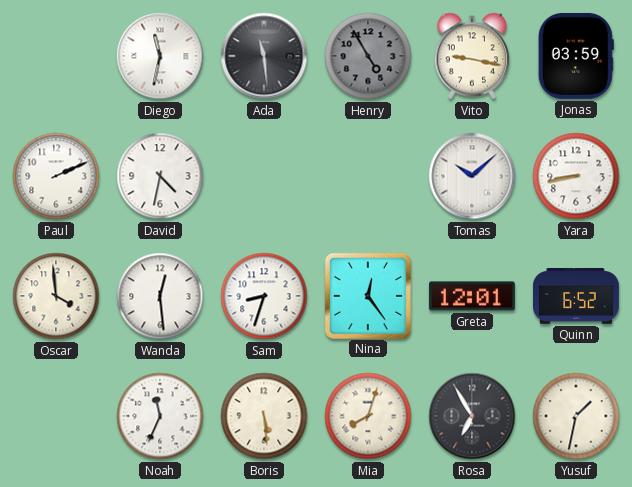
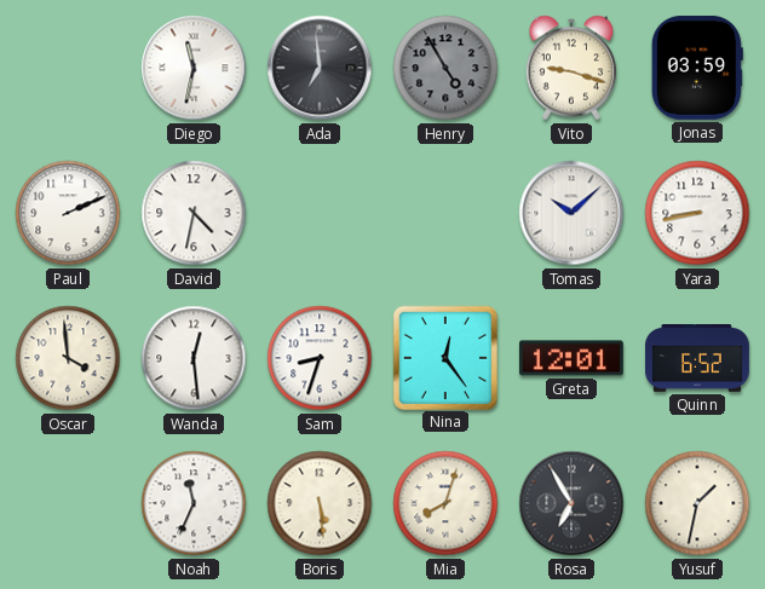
Ada: 11:29 -> 6:59
Vito: 9:17 -> 9:18
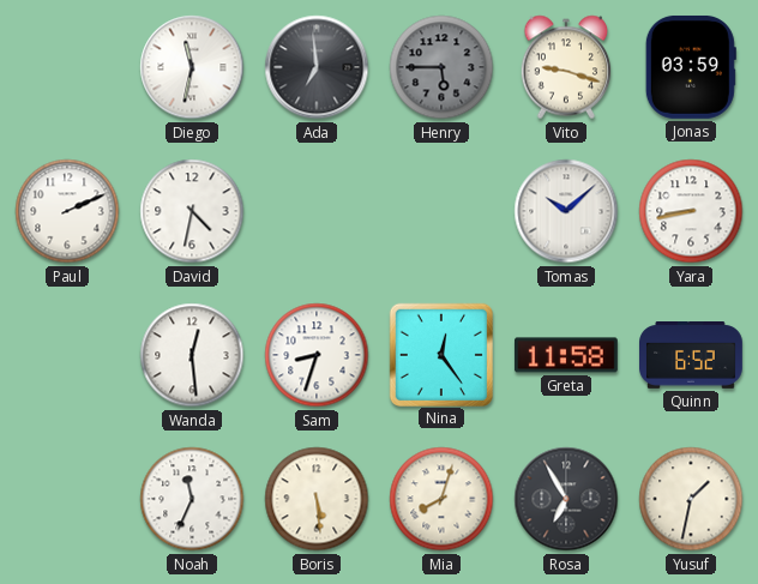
Henry: 4:55 -> 5:45
Oscar: 3:59 -> none
Greta: 12:01 -> 11:58
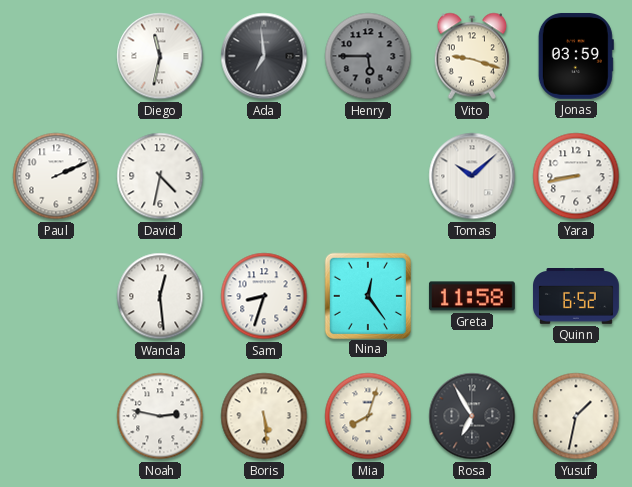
Noah: 11:34 -> 2:47
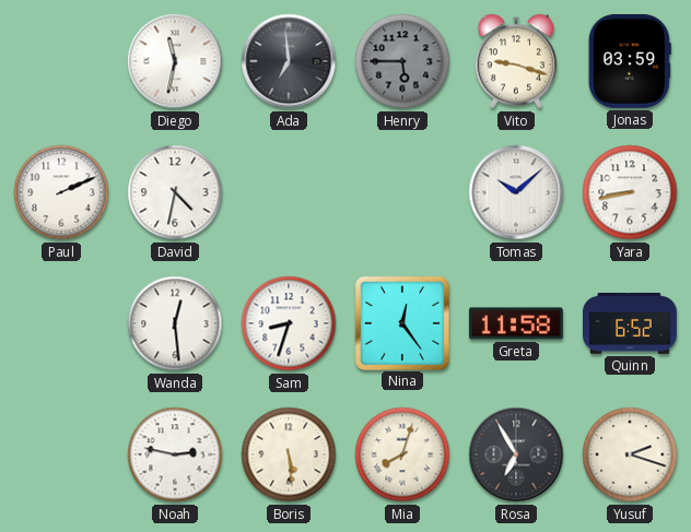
Yusuf: 1:32 -> 2:18
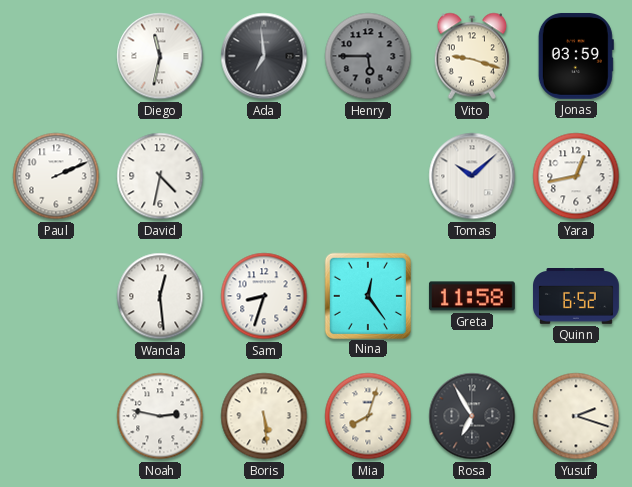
Yara: 8:43 -> 12:43
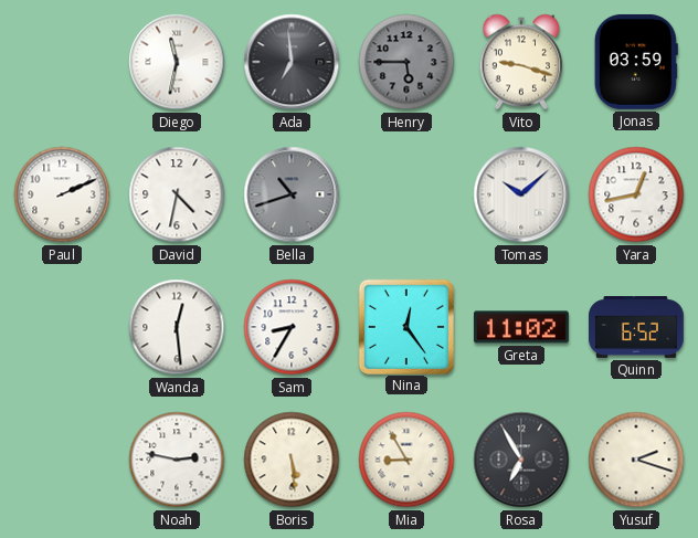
Bella: none -> 10:42
Sam: 8:33 -> 8:35
Greta: 11:58 -> 11:02
Mia: 8:03 -> 8:55
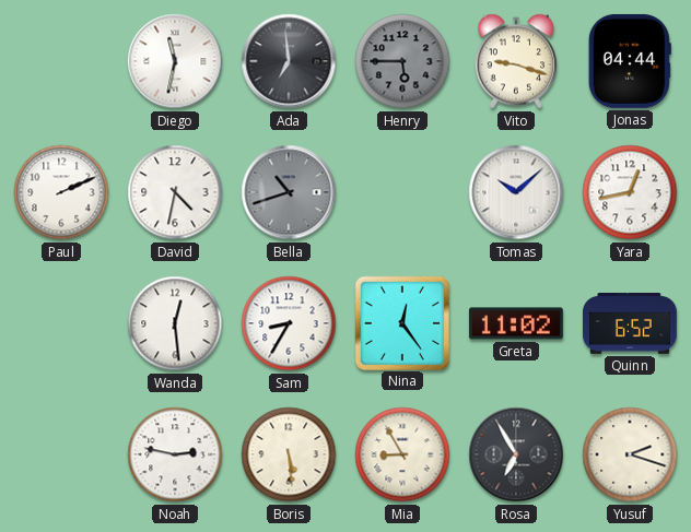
Jonas: 03:59 -> 04:44
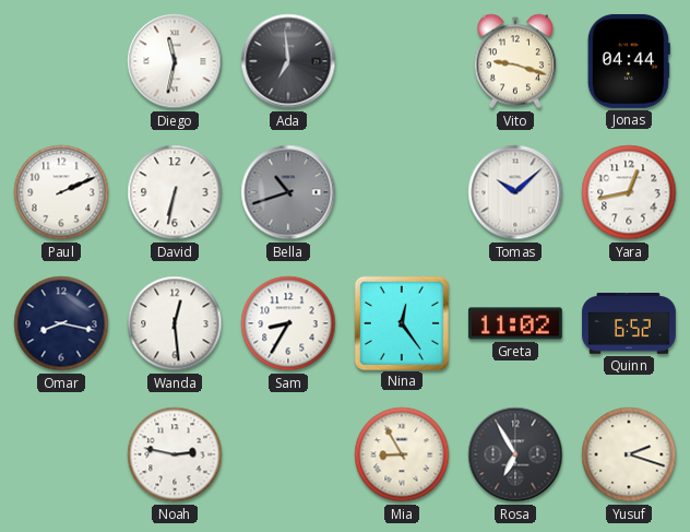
Henry: 5:45 -> none
David: 4:32 -> 6:32
Omar: none -> 8:17
Boris: 5:29 -> none
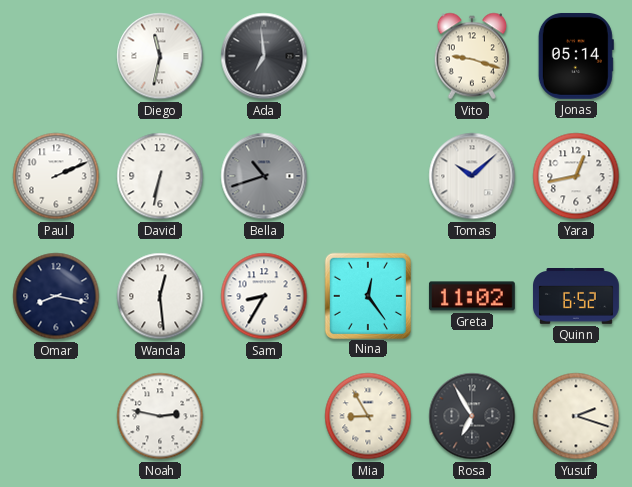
Jonas: 04:44 -> 05:14
